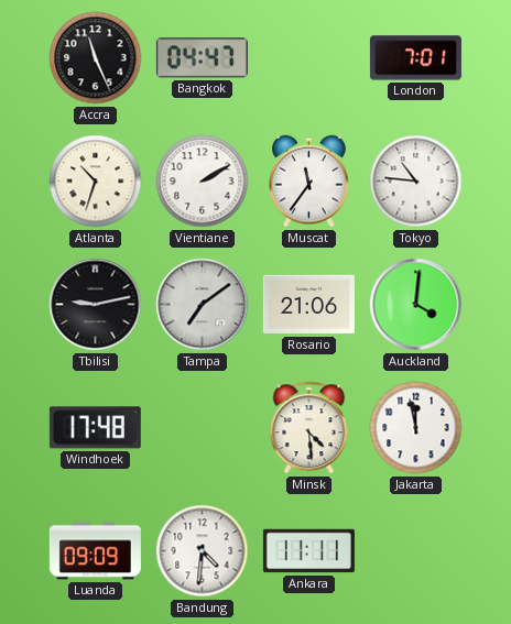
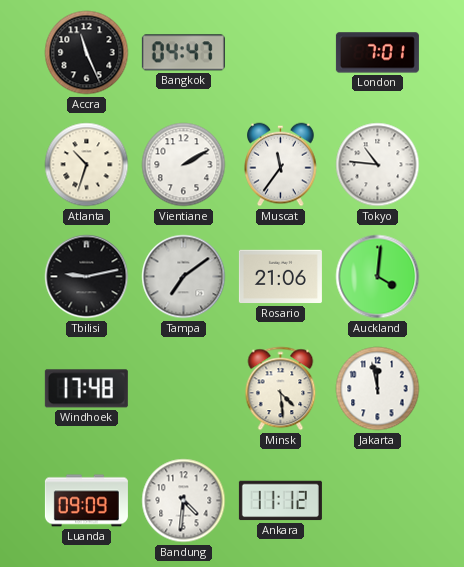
Ankara: 11:11 -> 11:12
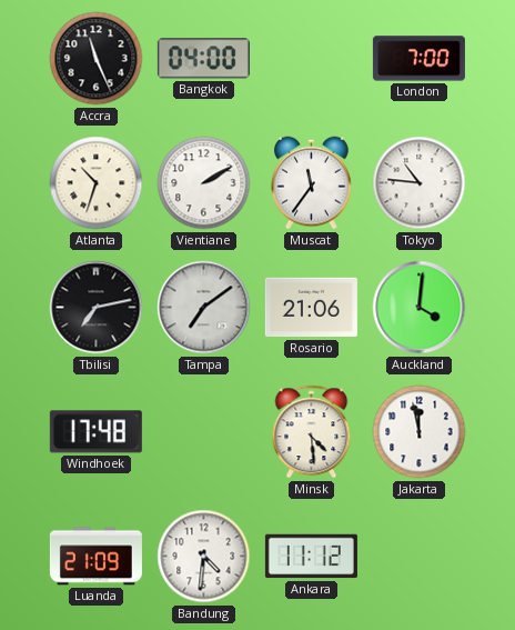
Bangkok: 04:47 -> 04:00
London: 7:01 -> 7:00
Tbilisi: 9:13 -> 7:13
Luanda: 09:09 -> 21:09
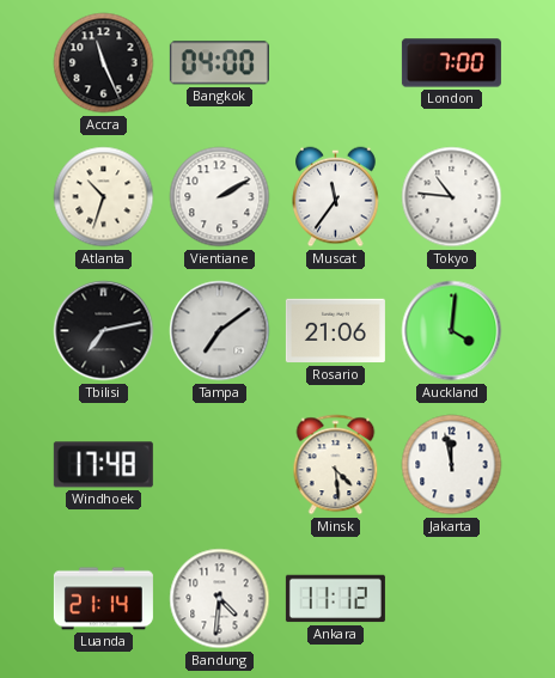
Luanda: 21:09 -> 21:14
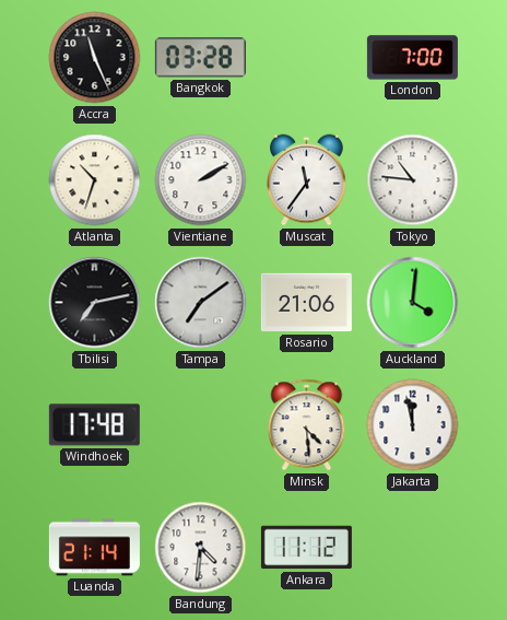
Bangkok: 04:00 -> 03:28
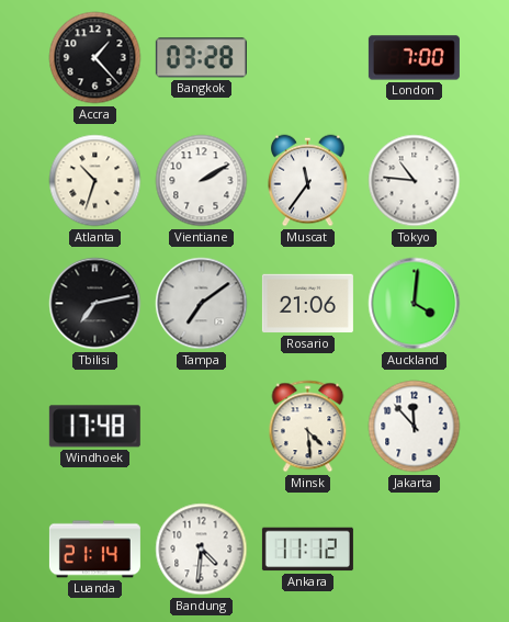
Accra: 11:26 -> 1:23
Jakarta: 11:58 -> 11:53
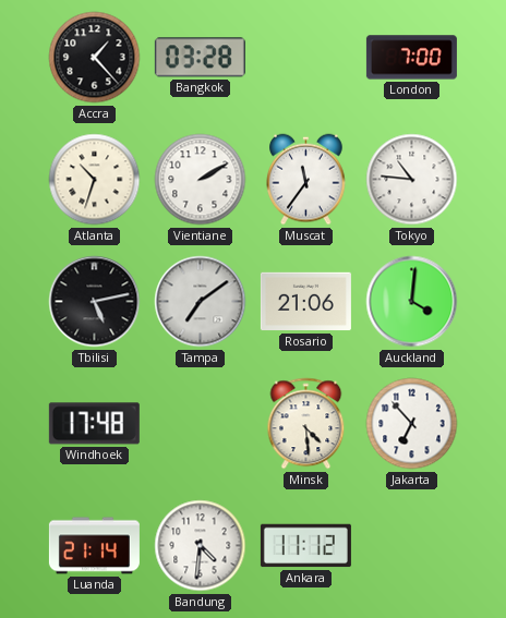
Tbilisi: 7:13 -> 5:13
Jakarta: 11:53 -> 6:53
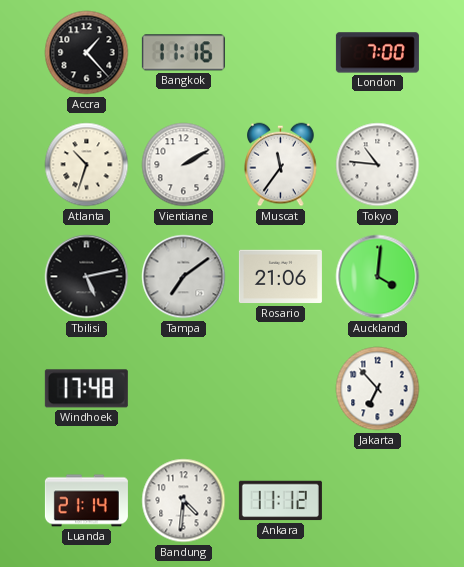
Bangkok: 03:28 -> 11:16
Minsk: 4:29 -> none
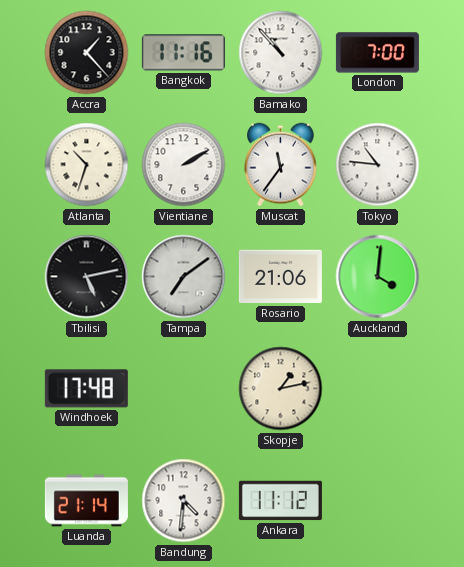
Bamako: none -> 10:53
Skopje: none -> 1:13
Jakarta: 6:53 -> none
